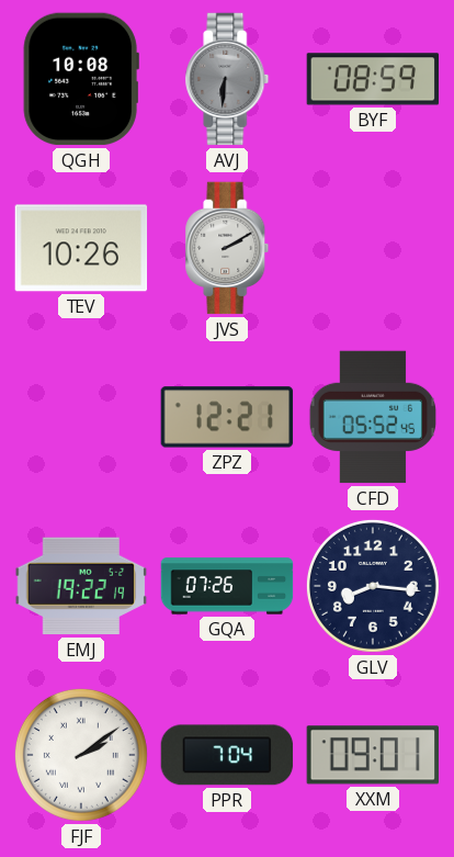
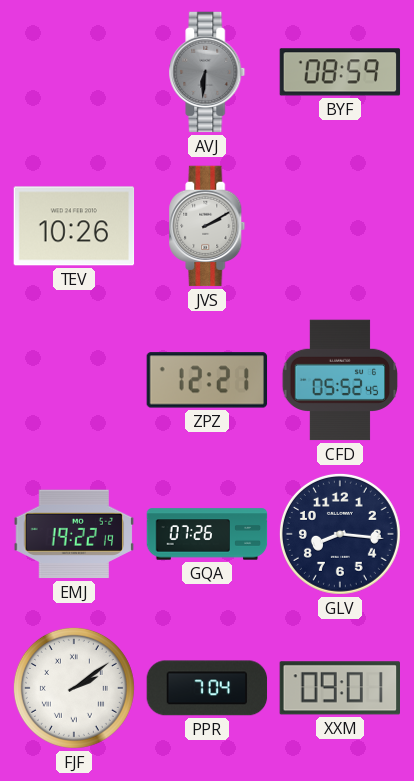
QGH: 10:08 -> none
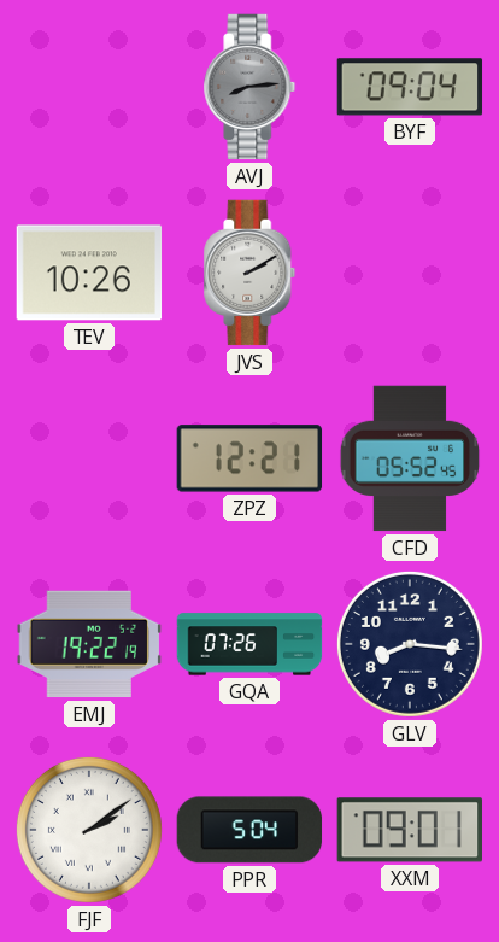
AVJ: 6:31 -> 8:14
BYF: 08:59 -> 09:04
PPR: 7:04 -> 5:04
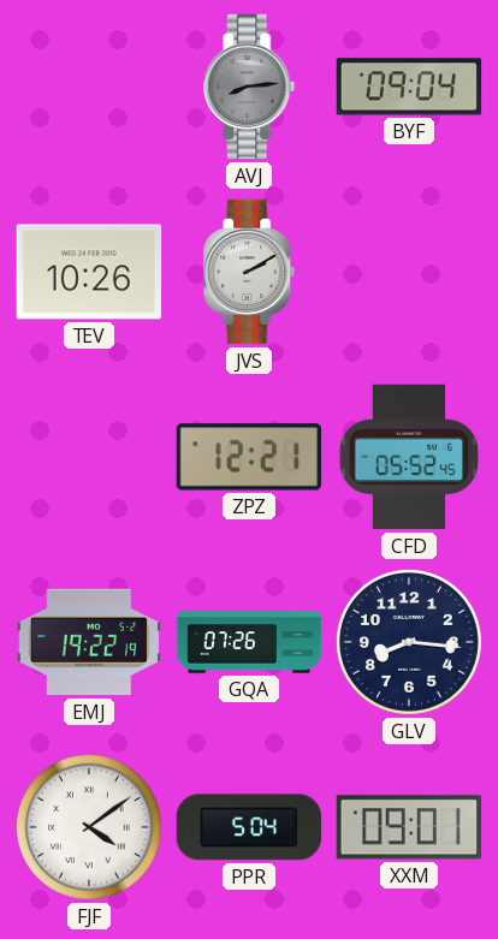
FJF: 2:09 -> 4:09
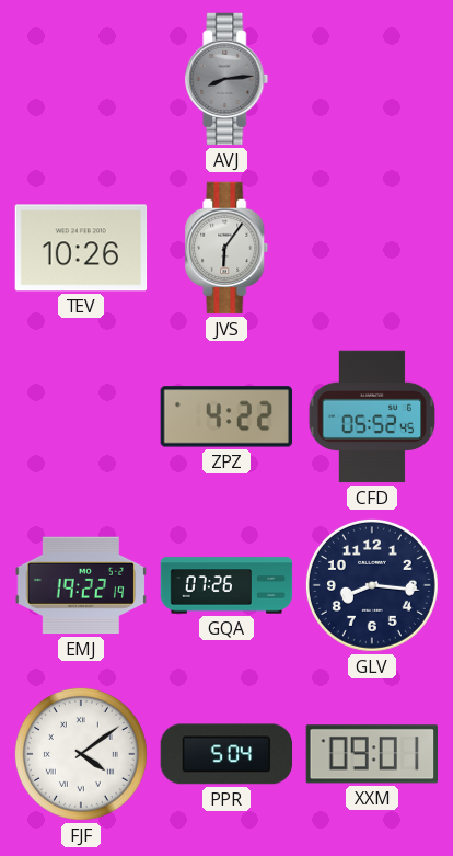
BYF: 09:04 -> none
JVS: 2:10 -> 6:06
ZPZ: 12:21 -> 4:22
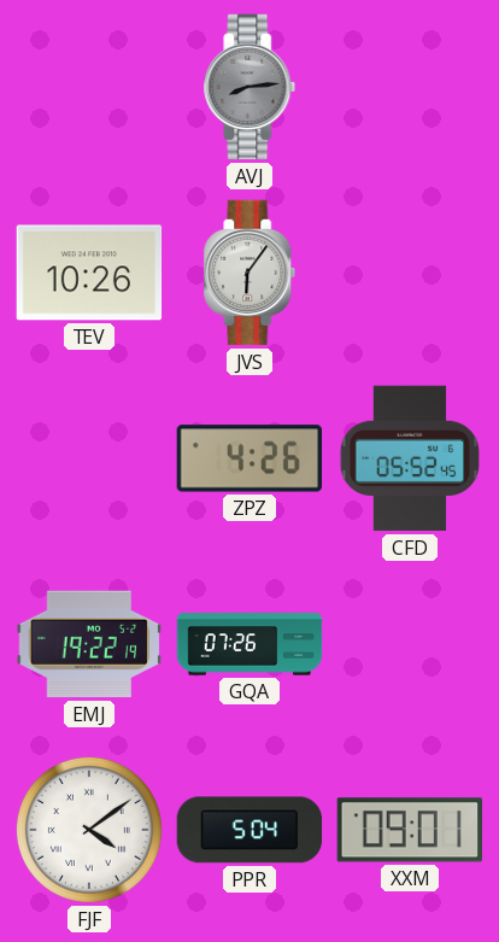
ZPZ: 4:22 -> 4:26
GLV: 8:16 -> none
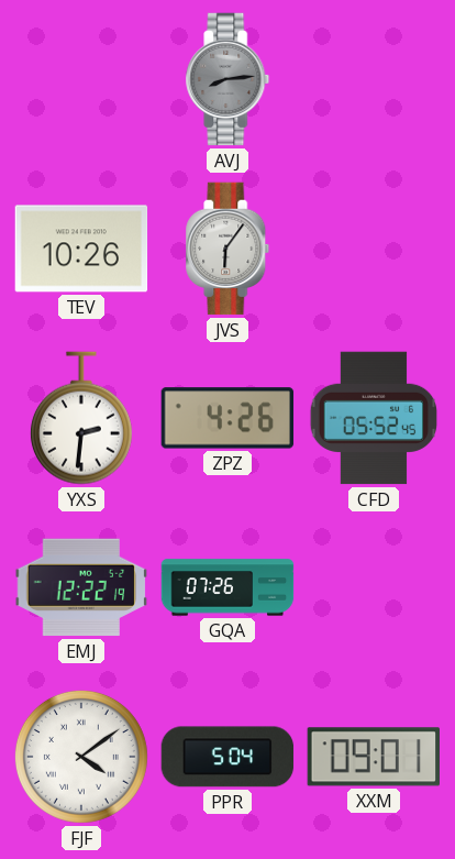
YXS: none -> 2:31
EMJ: 19:22 -> 12:22
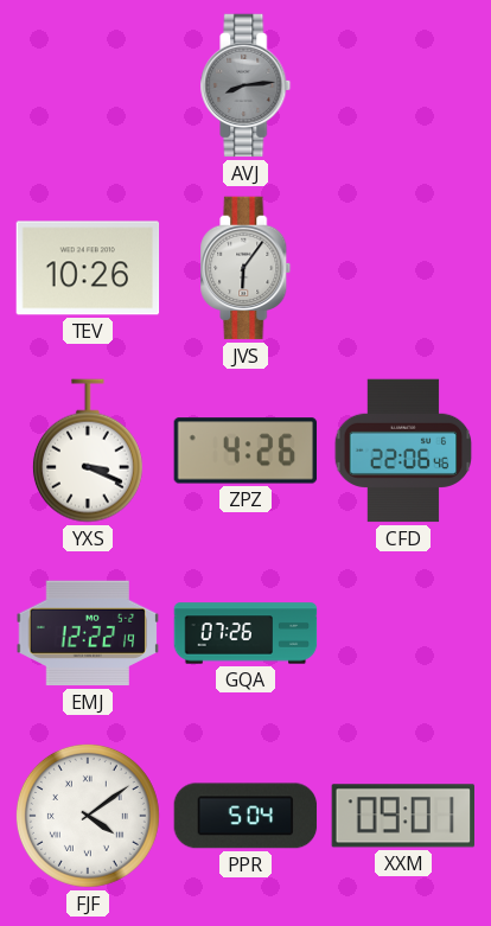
YXS: 2:31 -> 3:19
CFD: 05:52 -> 22:06
